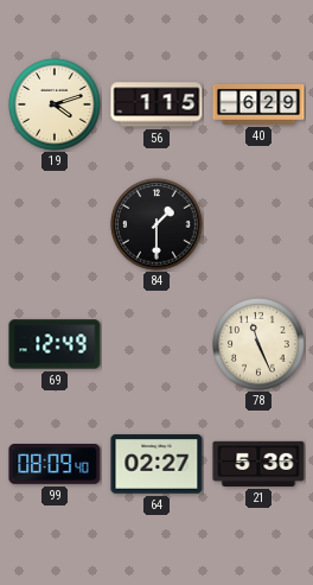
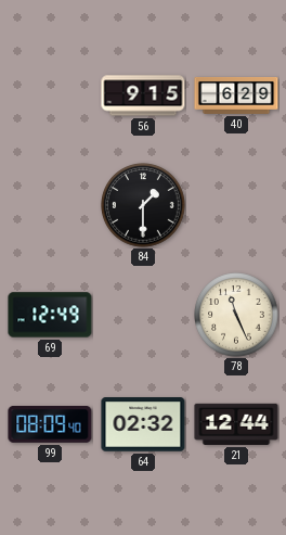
19: 4:12 -> none
56: 1:15 -> 9:15
64: 02:27 -> 02:32
21: 5:36 -> 12:44
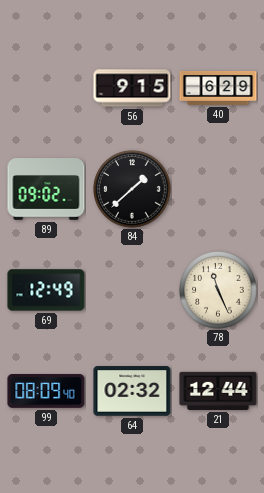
89: none -> 09:02
84: 1:30 -> 1:38
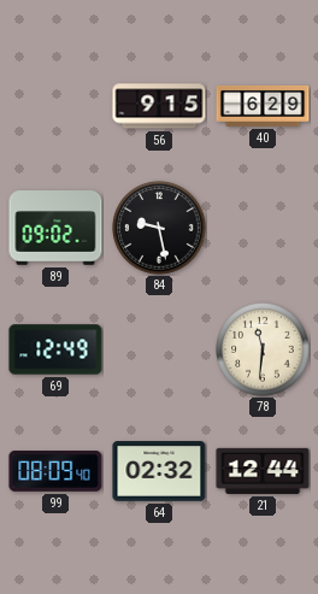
84: 1:38 -> 9:28
78: 11:26 -> 11:31
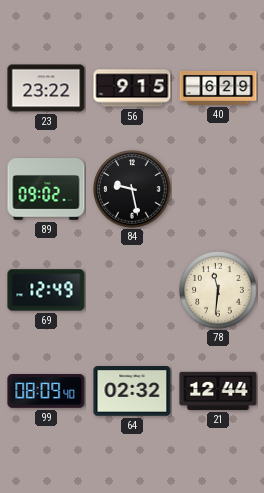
23: none -> 23:22
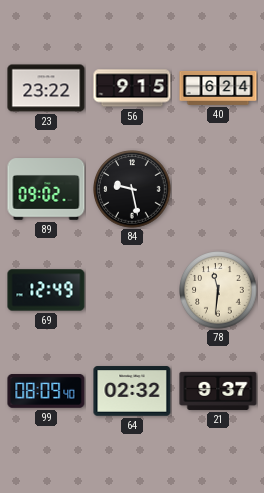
40: 6:29 -> 6:24
21: 12:44 -> 9:37
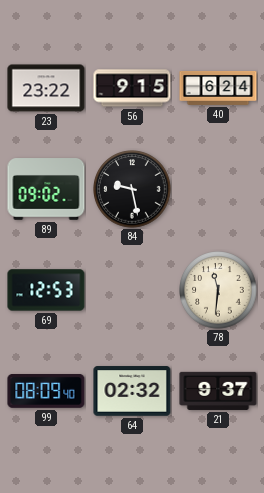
69: 12:49 -> 12:53
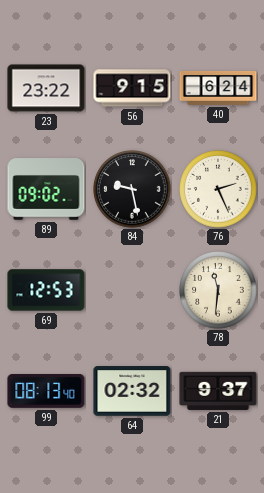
76: none -> 2:26
99: 08:09 -> 08:13
